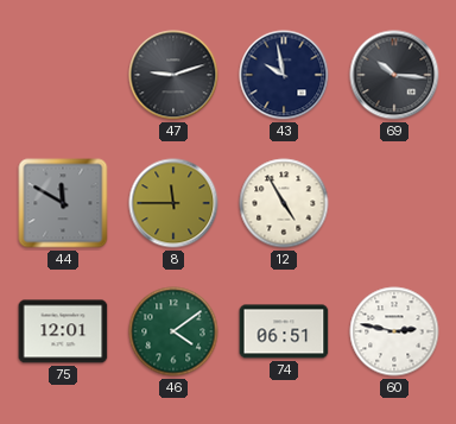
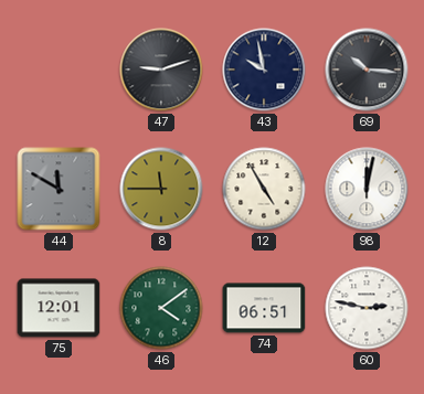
98: none -> 12:02
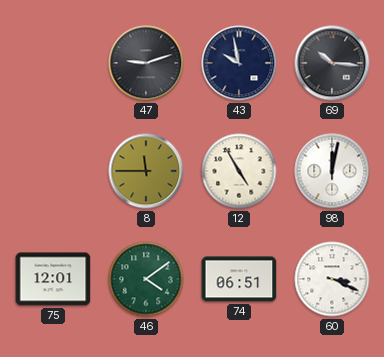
44: 11:50 -> none
60: 2:47 -> 3:19
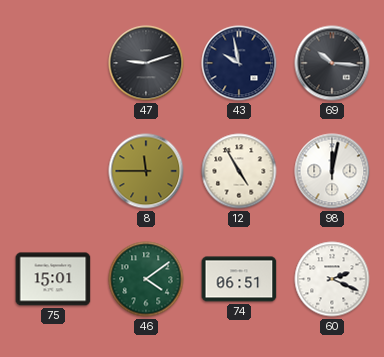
75: 12:01 -> 15:01
60: 3:19 -> 2:19
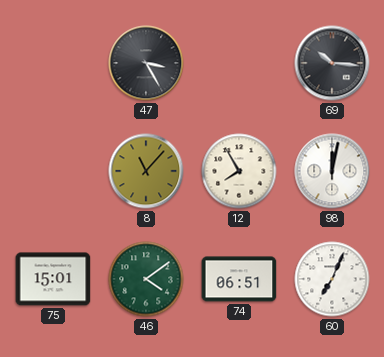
47: 9:12 -> 3:25
43: 9:58 -> none
8: 11:45 -> 11:07
12: 4:55 -> 7:55
60: 2:19 -> 7:04
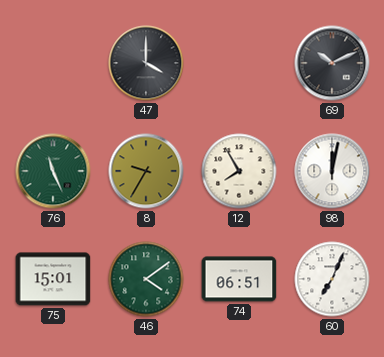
47: 3:25 -> 4:00
69: 10:16 -> 10:11
76: none -> 11:26
8: 11:07 -> 9:35
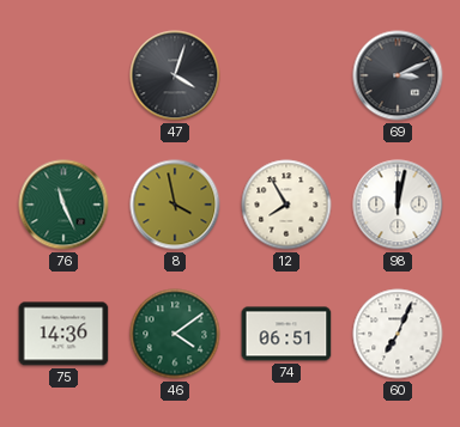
47: 4:00 -> 4:03
69: 10:11 -> 3:11
8: 9:35 -> 3:58
75: 15:01 -> 14:36
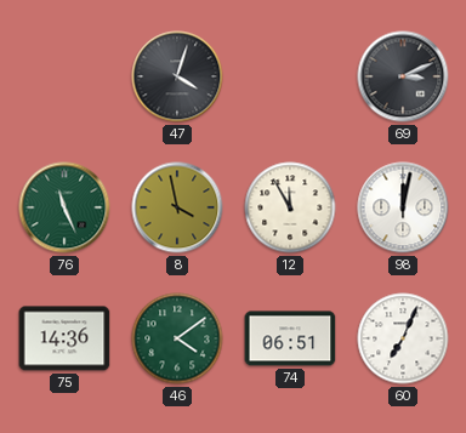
12: 7:55 -> 11:55
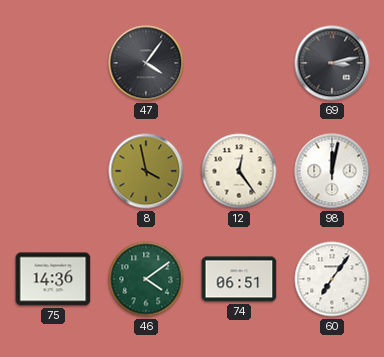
47: 4:03 -> 4:06
69: 3:11 -> 3:13
76: 11:26 -> none
12: 11:55 -> 12:24
60: 7:04 -> 7:06
